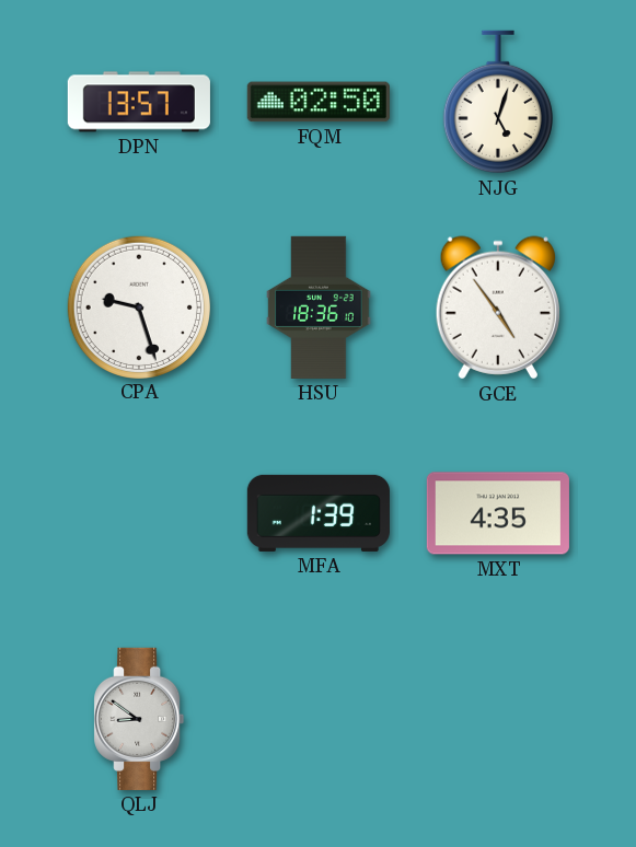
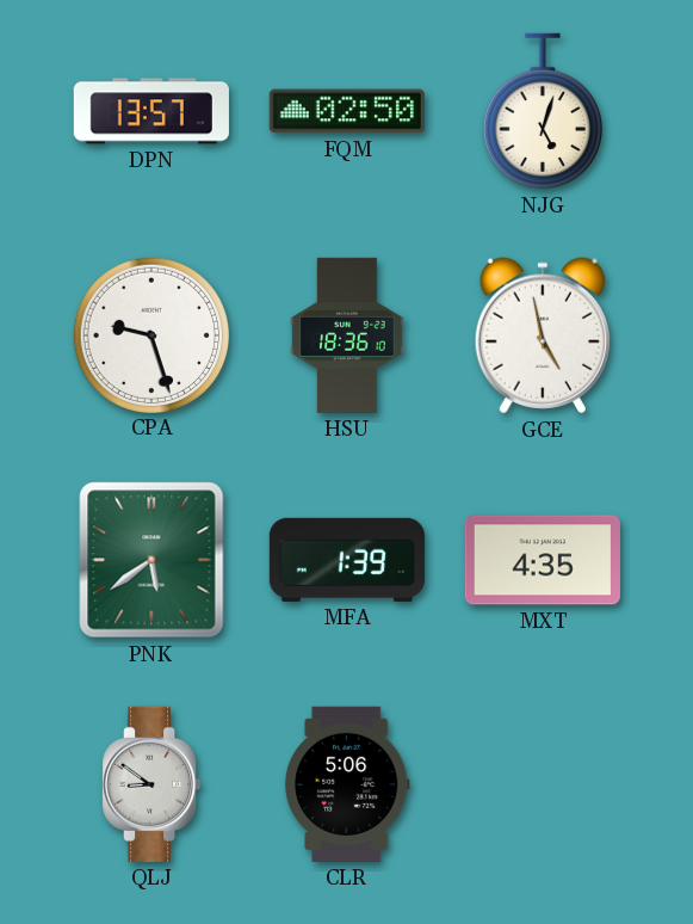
GCE: 4:54 -> 4:58
PNK: none -> 5:39
CLR: none -> 5:06
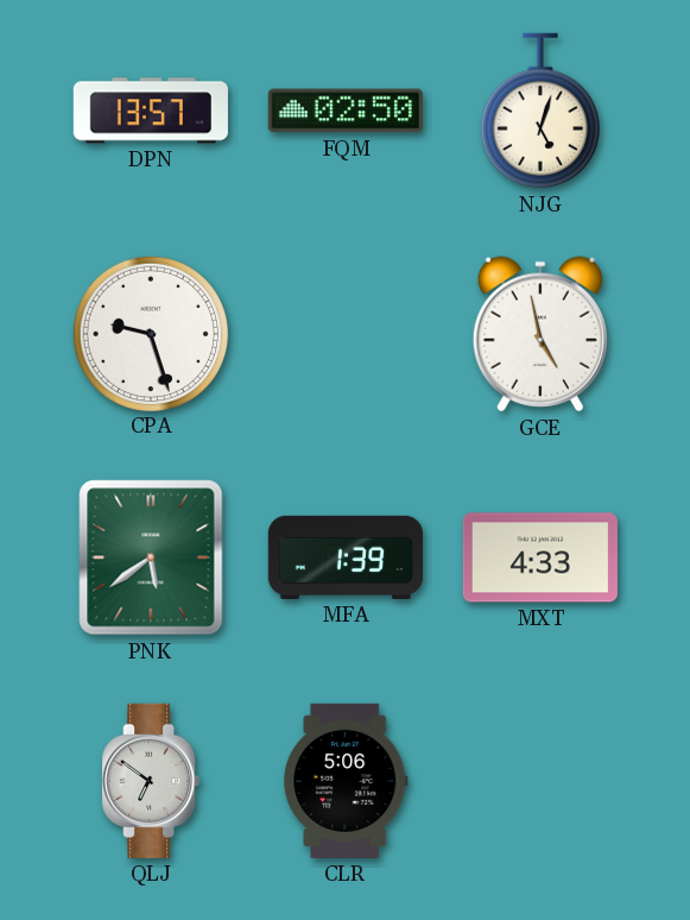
HSU: 18:36 -> none
MXT: 4:35 -> 4:33
QLJ: 8:51 -> 6:51
